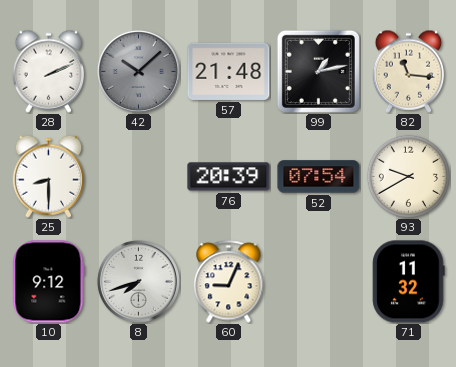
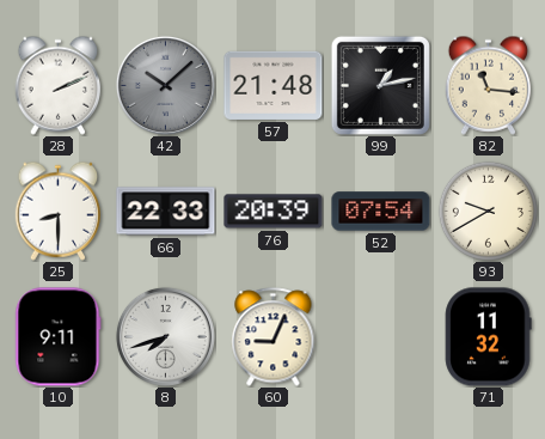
66: none -> 22:33
10: 9:12 -> 9:11
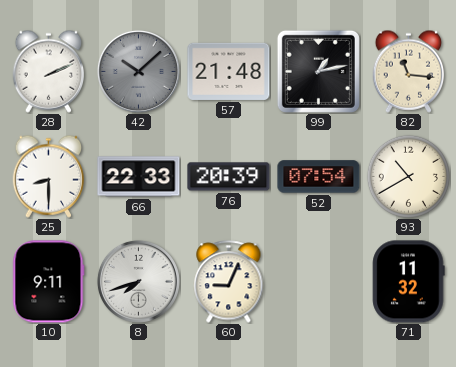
93: 9:40 -> 10:40
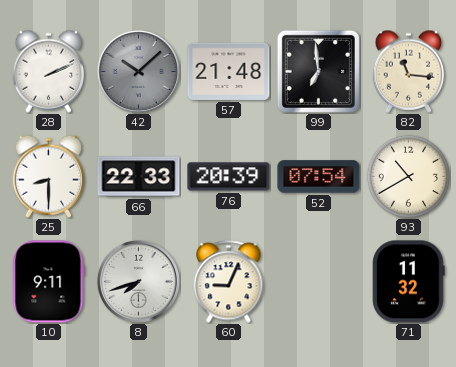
99: 1:13 -> 6:59
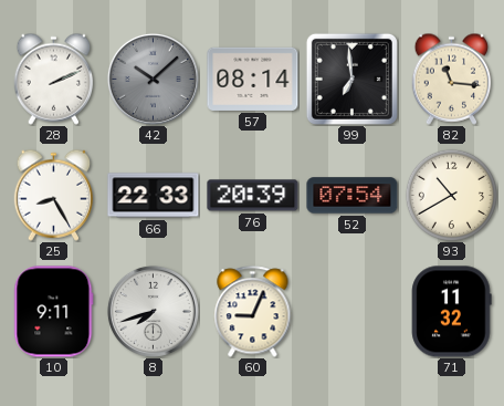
57: 21:48 -> 08:14
25: 8:30 -> 8:25
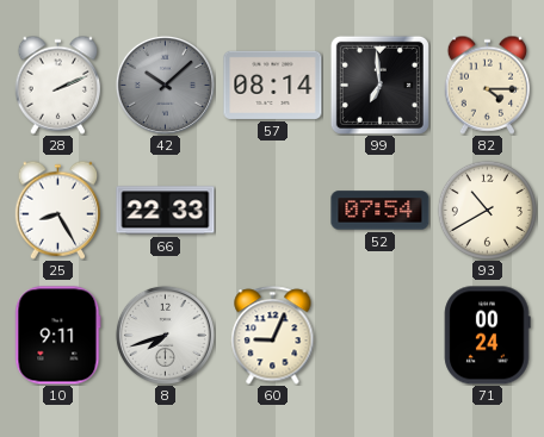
82: 11:16 -> 4:15
76: 20:39 -> none
71: 11:32 -> 00:24
